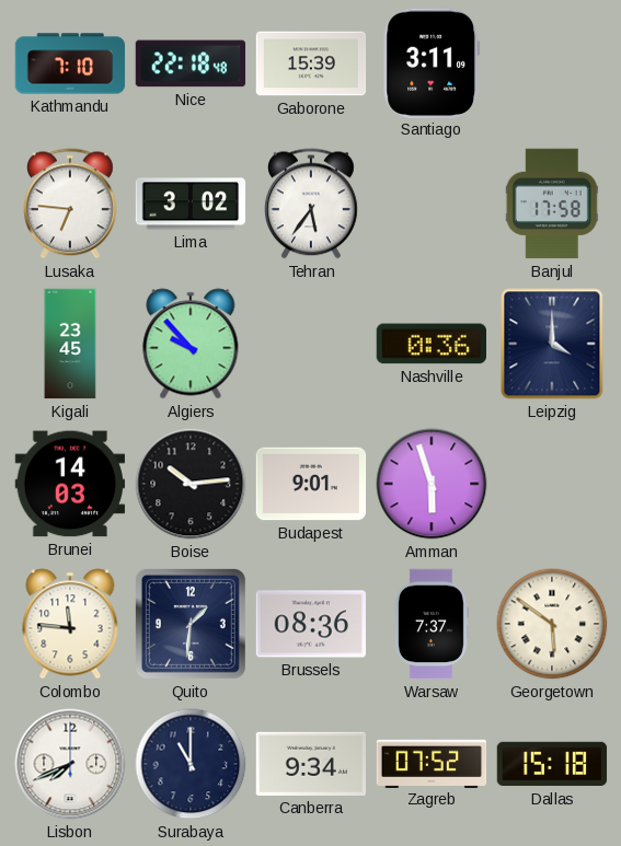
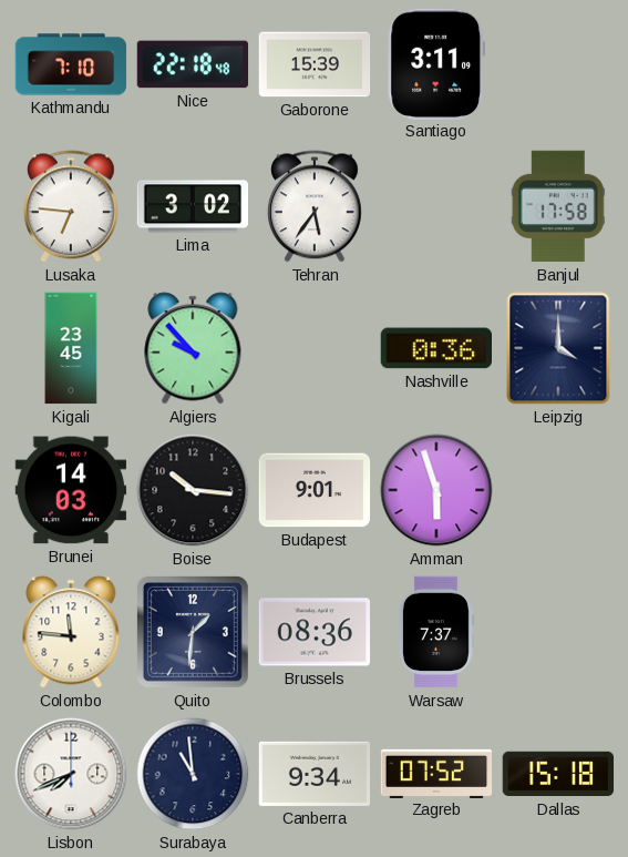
Boise: 10:14 -> 10:16
Georgetown: 5:51 -> none
Surabaya: 11:00 -> 10:59
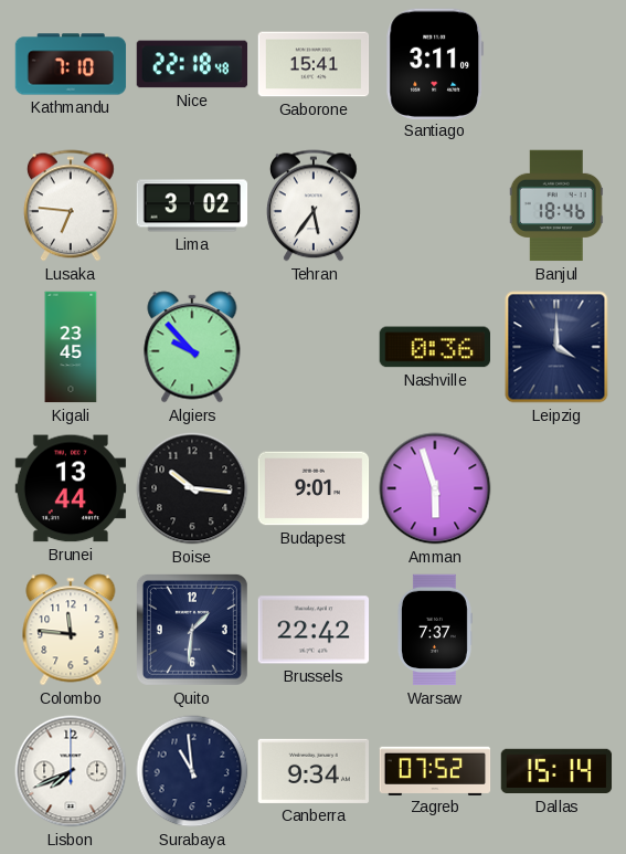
Gaborone: 15:39 -> 15:41
Banjul: 17:58 -> 18:46
Brunei: 14:03 -> 13:44
Brussels: 08:36 -> 22:42
Dallas: 15:18 -> 15:14
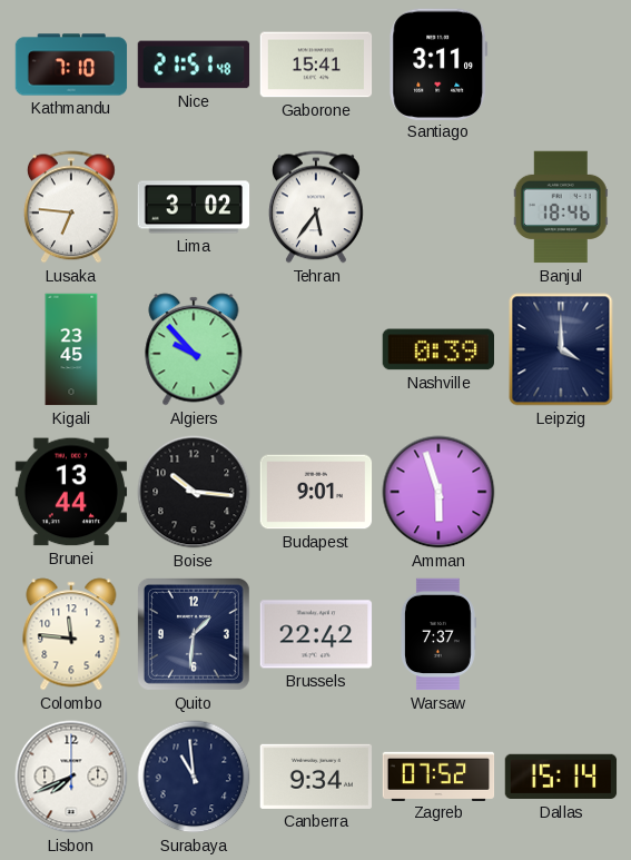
Nice: 22:18 -> 21:51
Nashville: 0:36 -> 0:39
